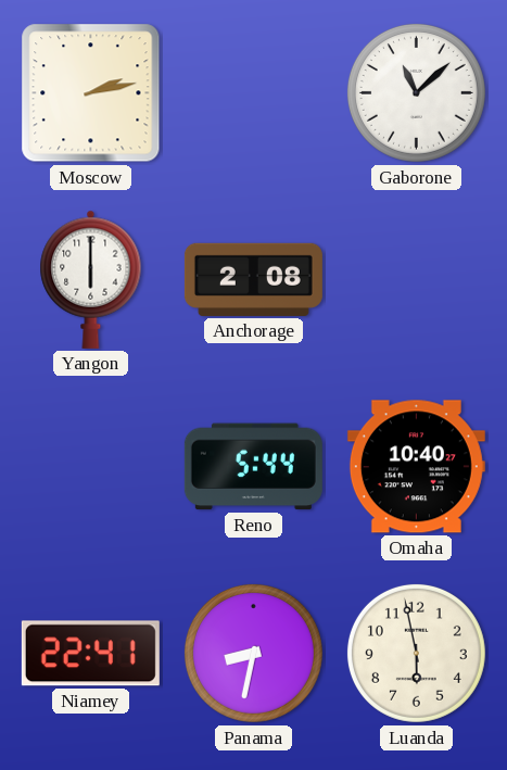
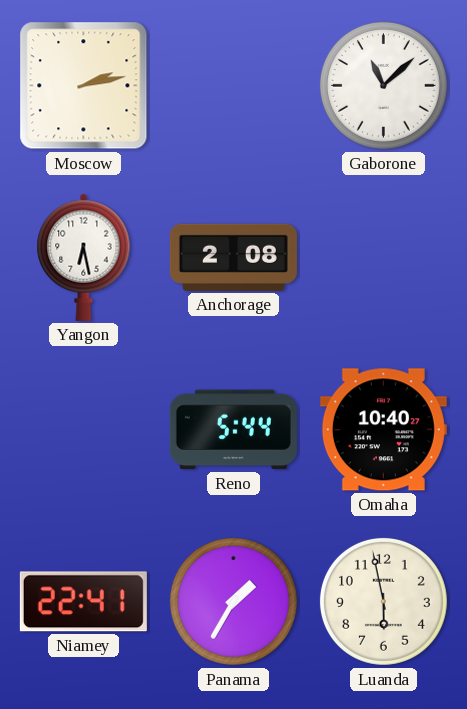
Yangon: 6:00 -> 6:28
Panama: 8:32 -> 1:35
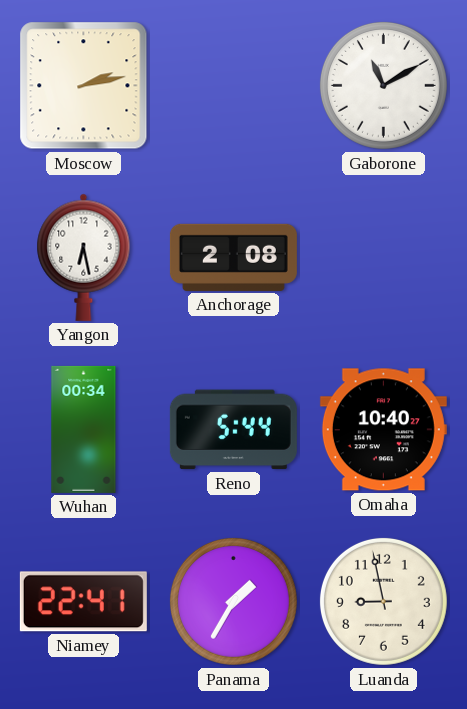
Gaborone: 11:08 -> 11:10
Wuhan: none -> 00:34
Luanda: 5:58 -> 8:58
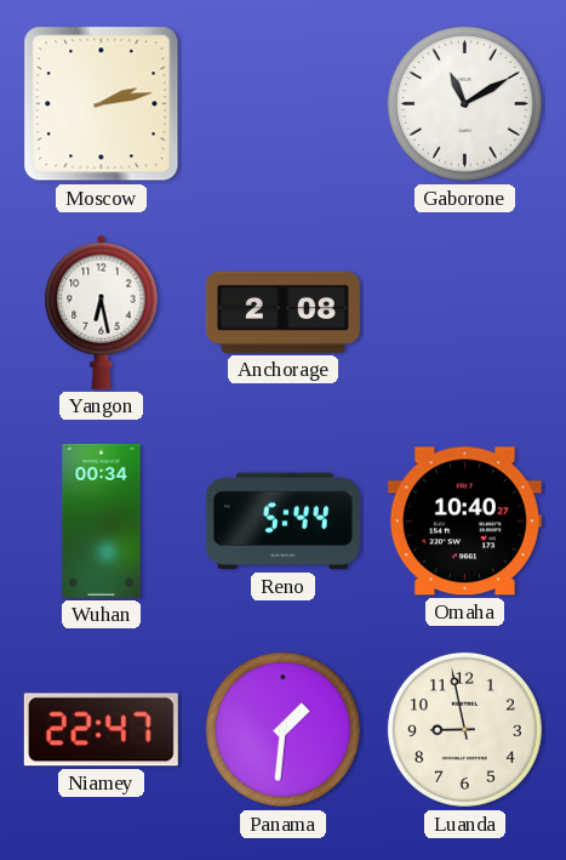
Niamey: 22:41 -> 22:47
Panama: 1:35 -> 1:31
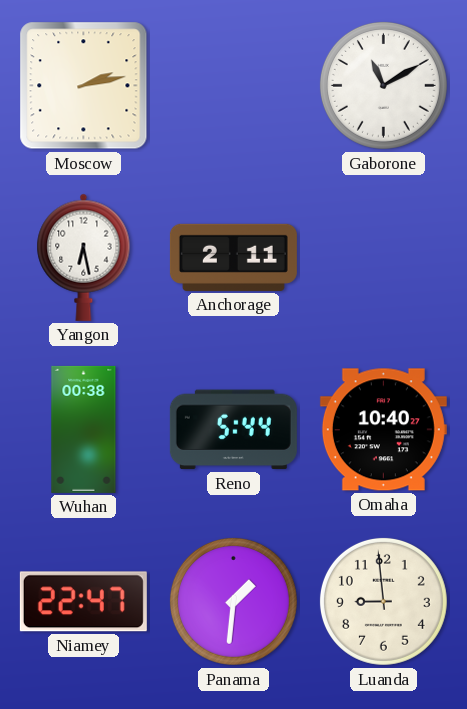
Anchorage: 2:08 -> 2:11
Wuhan: 00:34 -> 00:38
Luanda: 8:58 -> 8:59
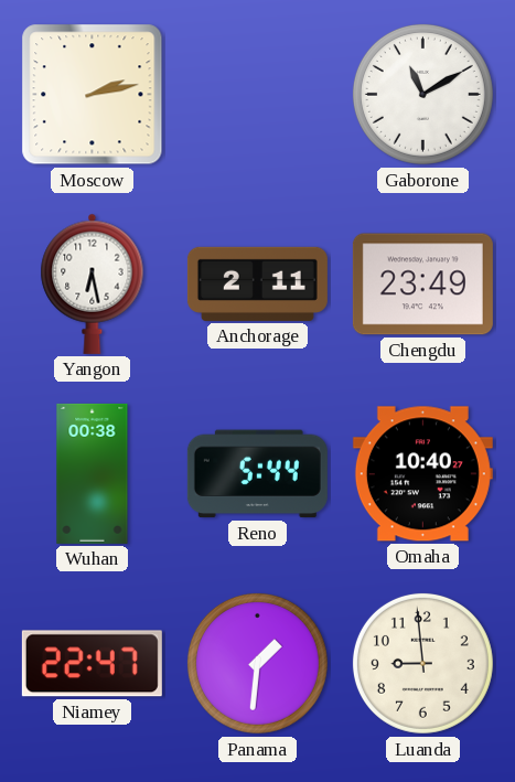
Chengdu: none -> 23:49
